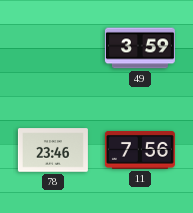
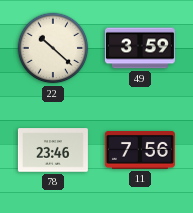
22: none -> 10:22
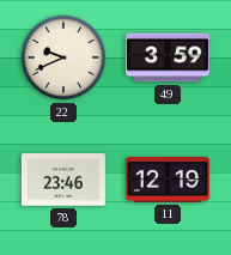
22: 10:22 -> 9:41
11: 7:56 -> 12:19
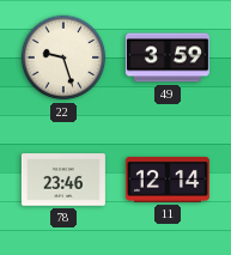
22: 9:41 -> 9:27
11: 12:19 -> 12:14
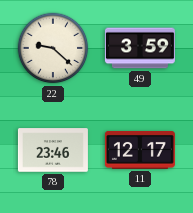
22: 9:27 -> 9:22
11: 12:14 -> 12:17
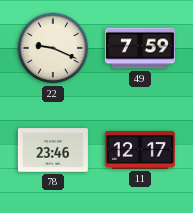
22: 9:22 -> 9:19
49: 3:59 -> 7:59
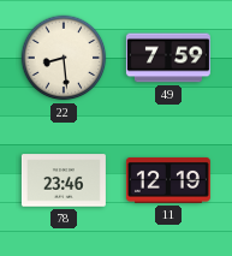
22: 9:19 -> 8:29
11: 12:17 -> 12:19
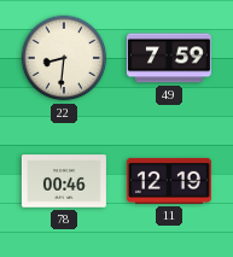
22: 8:29 -> 8:31
78: 23:46 -> 00:46
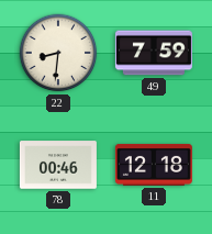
11: 12:19 -> 12:18
